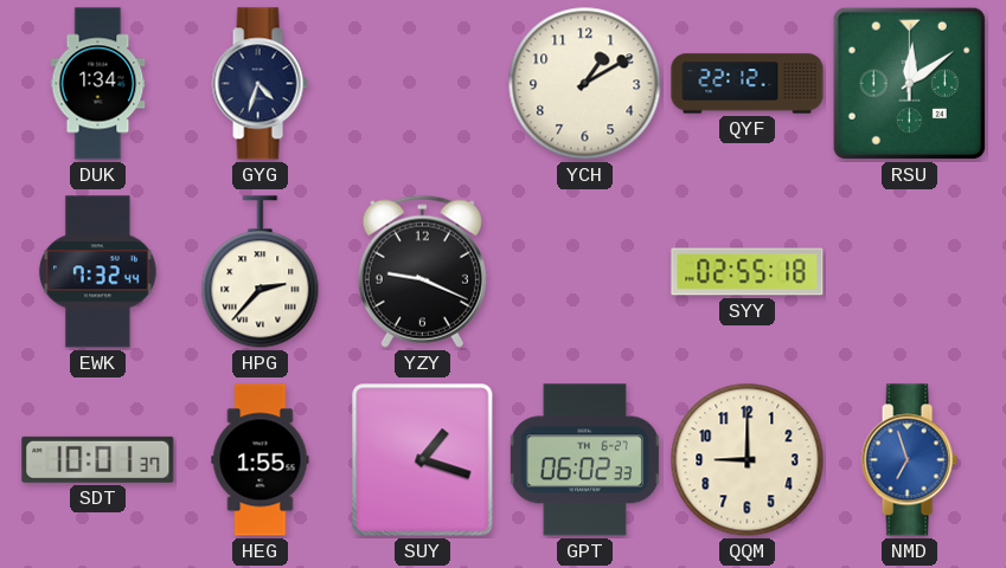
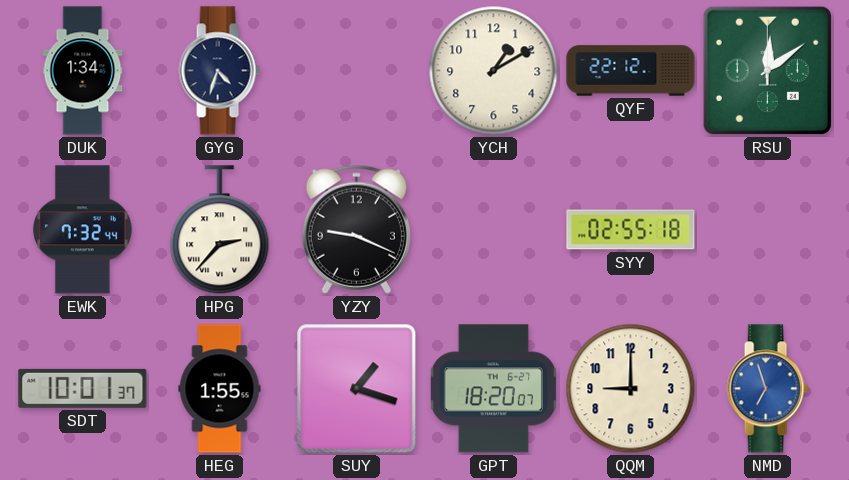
GPT: 06:02 -> 18:20
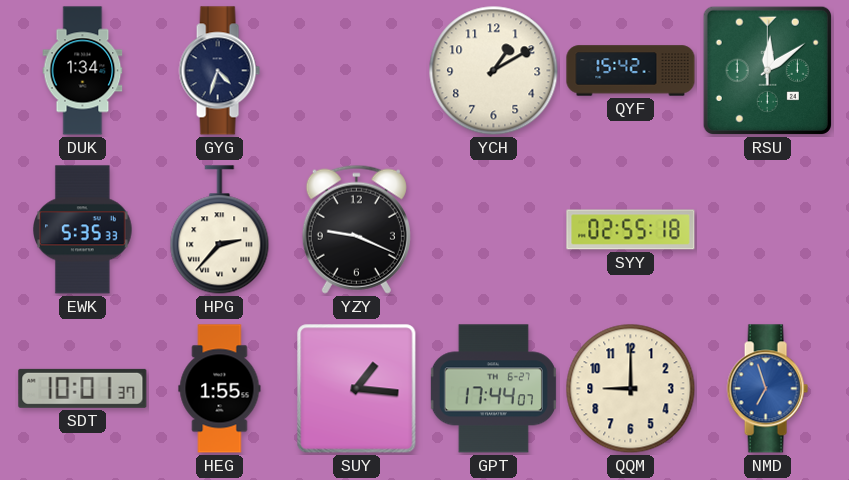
QYF: 22:12 -> 15:42
EWK: 7:32 -> 5:35
SUY: 1:18 -> 1:16
GPT: 18:20 -> 17:44
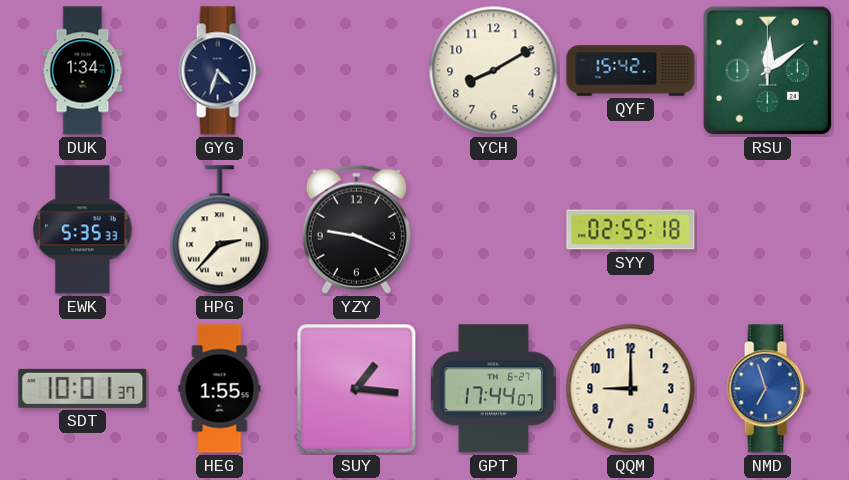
YCH: 1:10 -> 8:10
